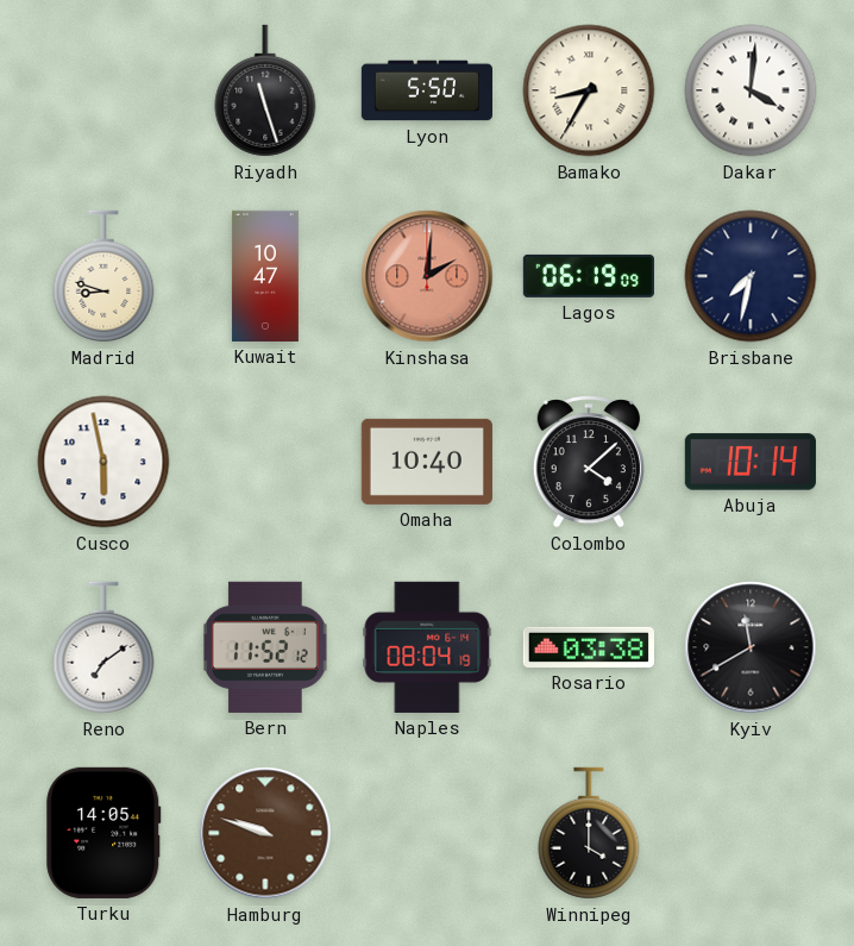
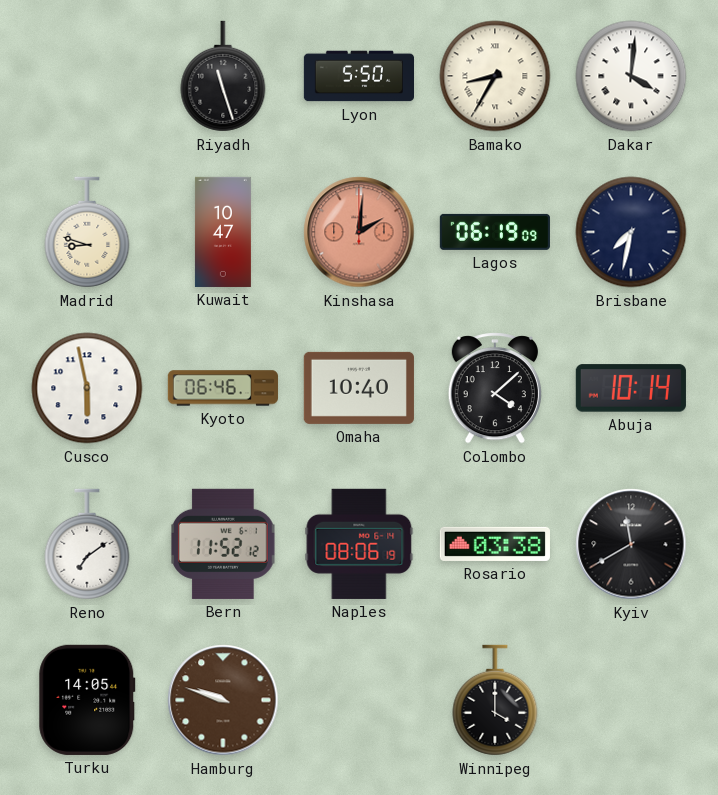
Kyoto: none -> 06:46
Naples: 08:04 -> 08:06
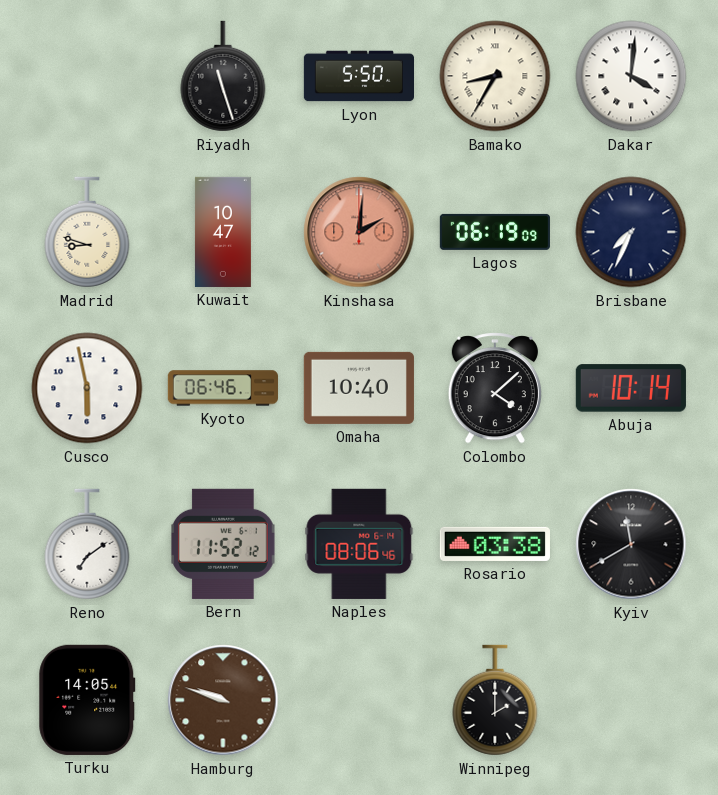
Brisbane: 7:32 -> 7:34
Naples: 08:06:19 -> 08:06:46
Winnipeg: 4:00 -> 2:00
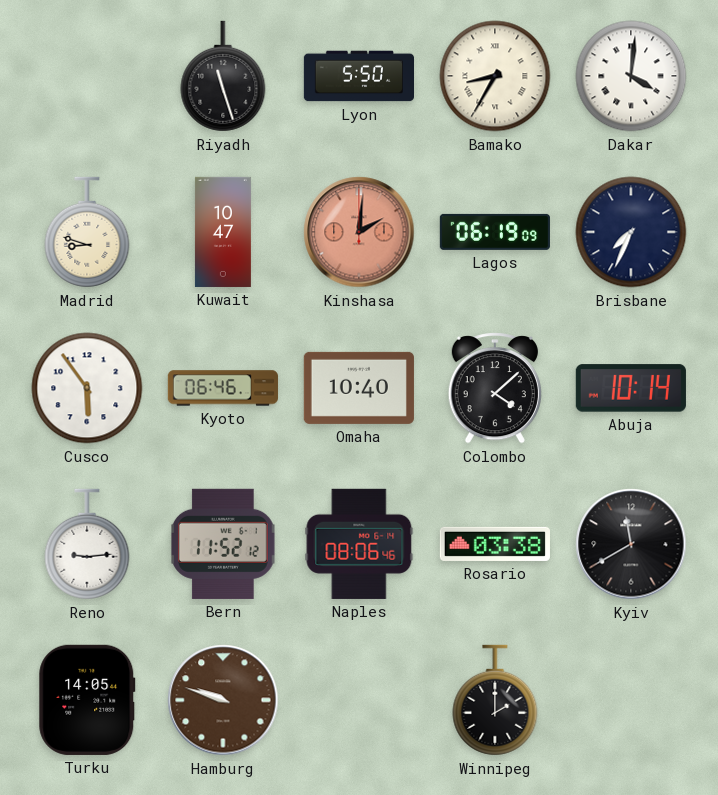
Cusco: 5:58 -> 5:54
Reno: 7:09 -> 9:14
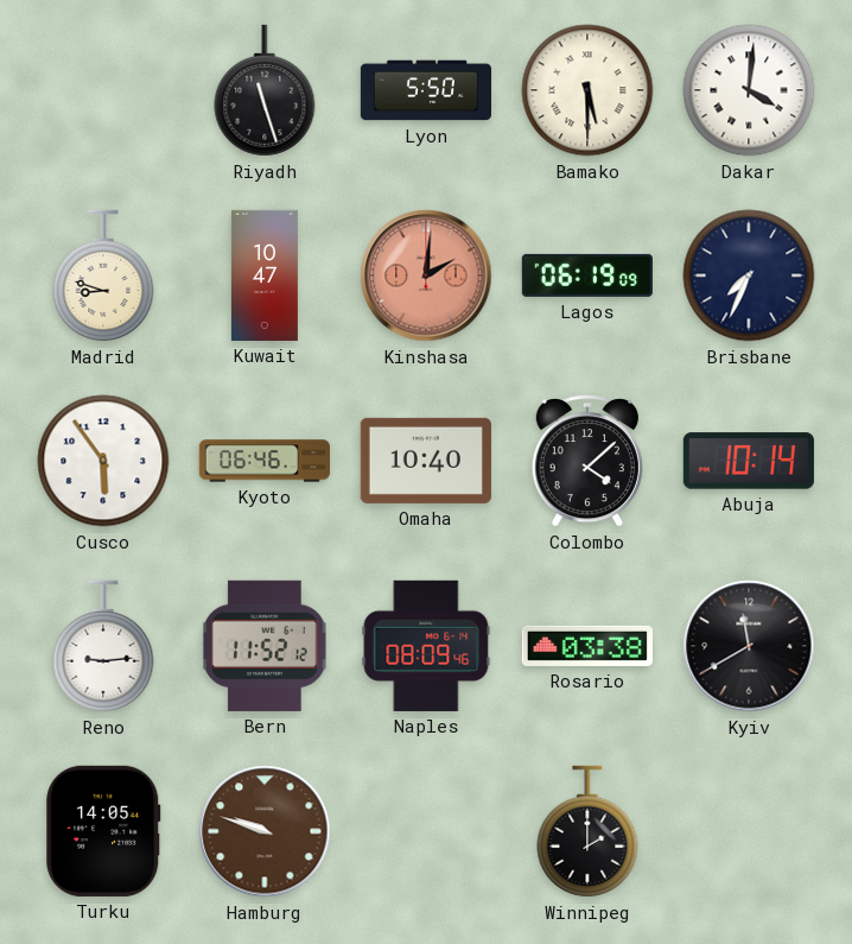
Bamako: 8:35 -> 5:30
Naples: 08:06 -> 08:09
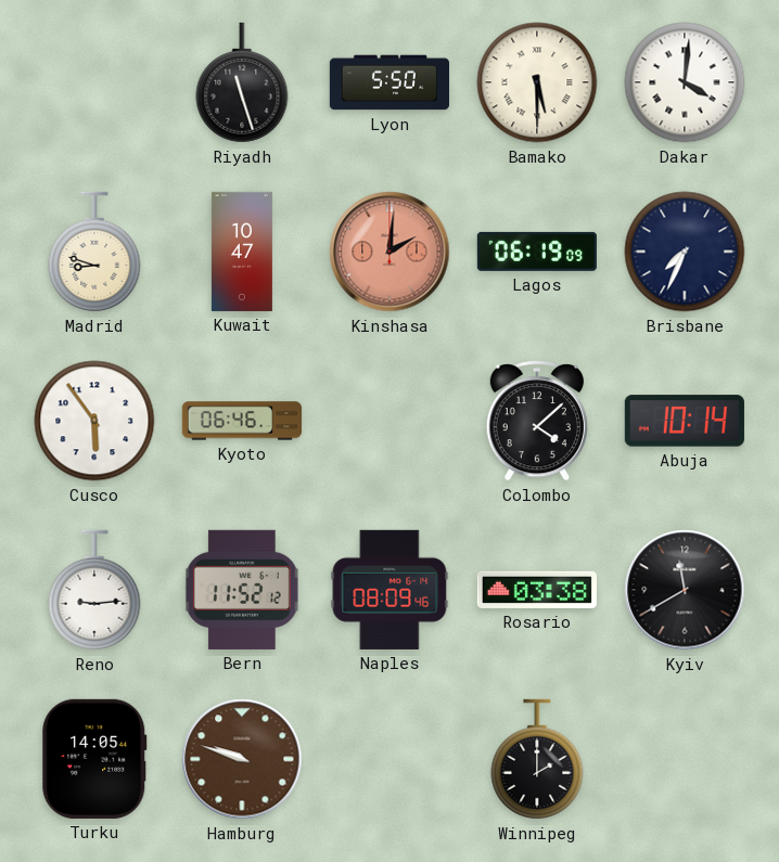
Omaha: 10:40 -> none
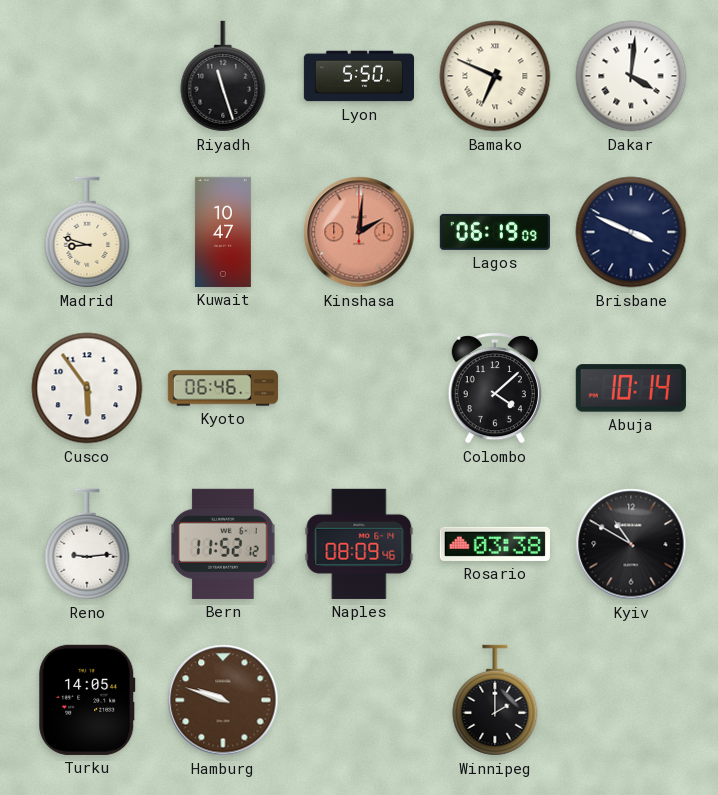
Bamako: 5:30 -> 6:49
Brisbane: 7:34 -> 3:49
Kyiv: 11:40 -> 10:50
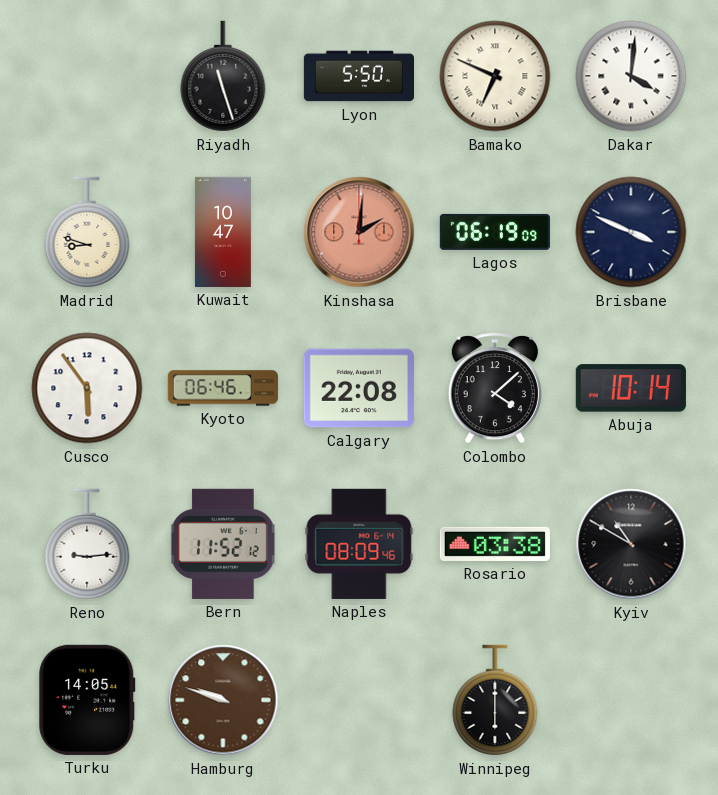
Calgary: none -> 22:08
Winnipeg: 2:00 -> 6:00
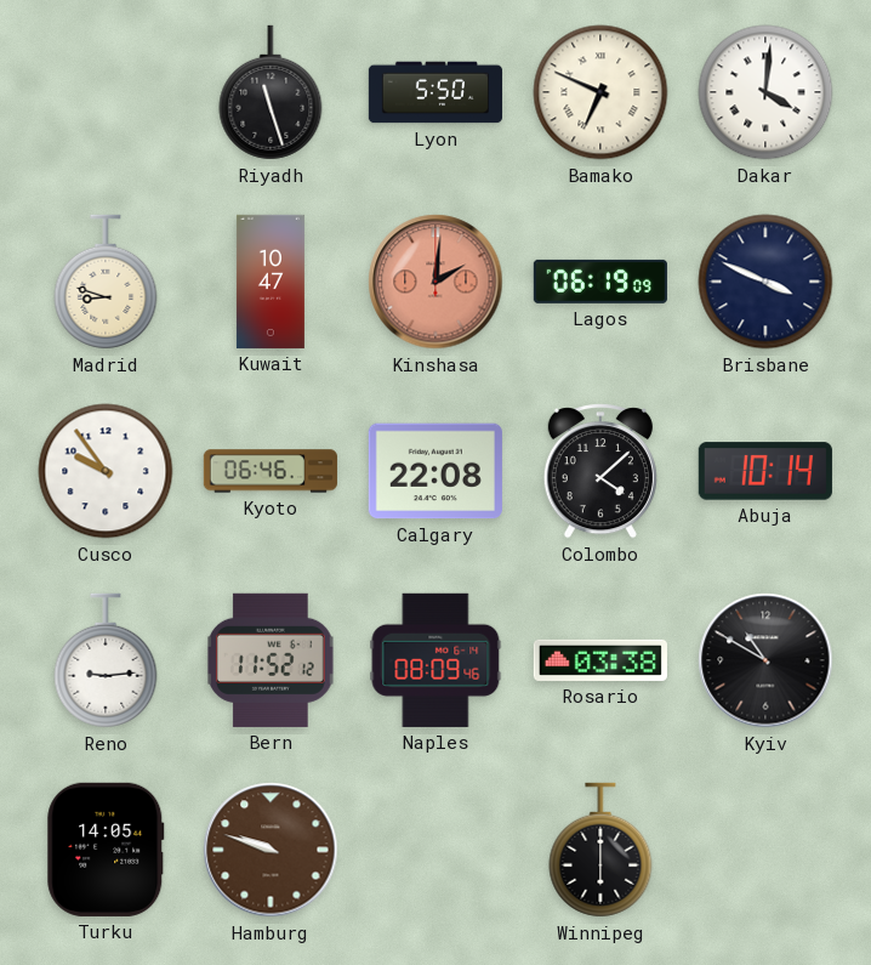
Cusco: 5:54 -> 9:54
